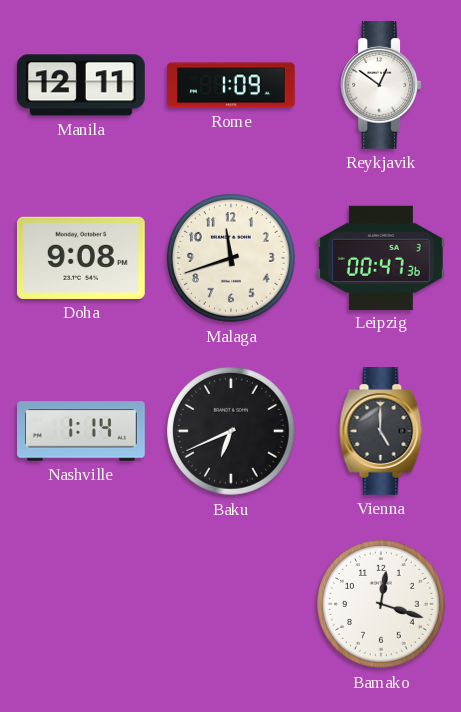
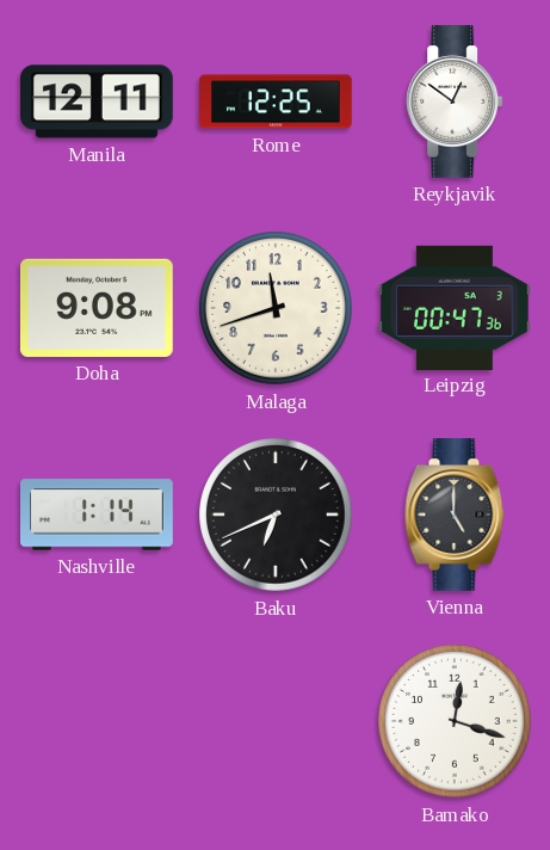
Rome: 1:09 -> 12:25
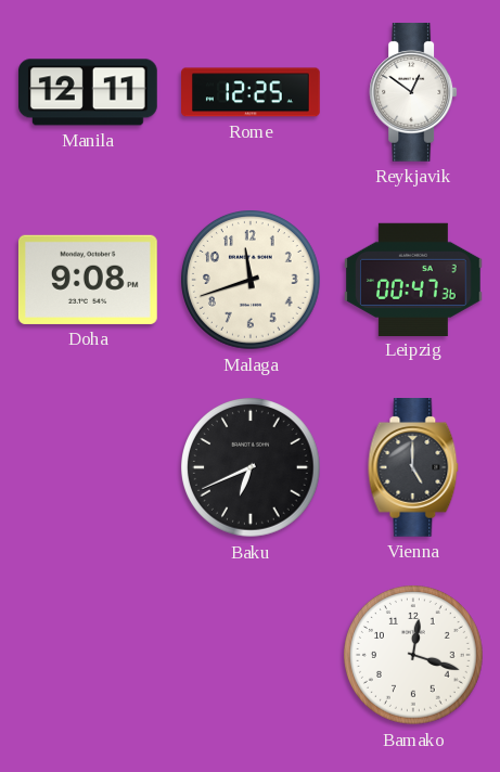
Nashville: 1:14 -> none
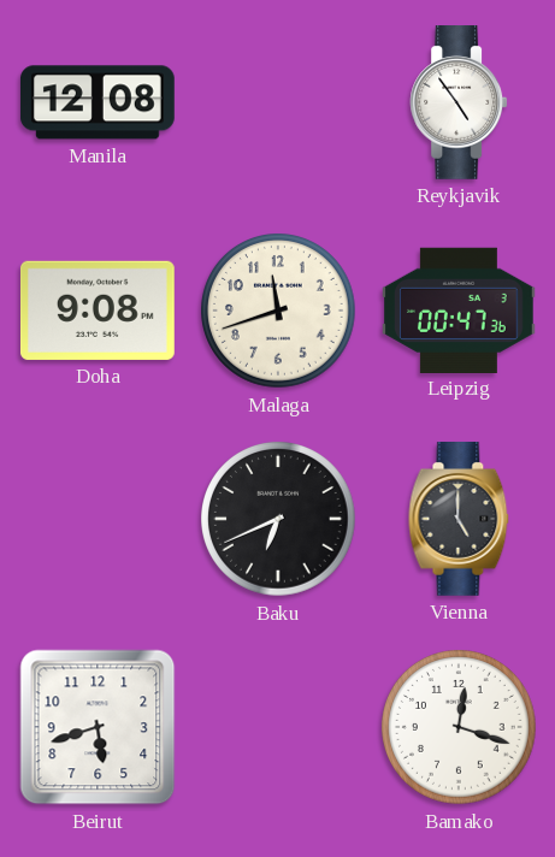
Manila: 12:11 -> 12:08
Rome: 12:25 -> none
Reykjavik: 12:51 -> 4:54
Beirut: none -> 5:42
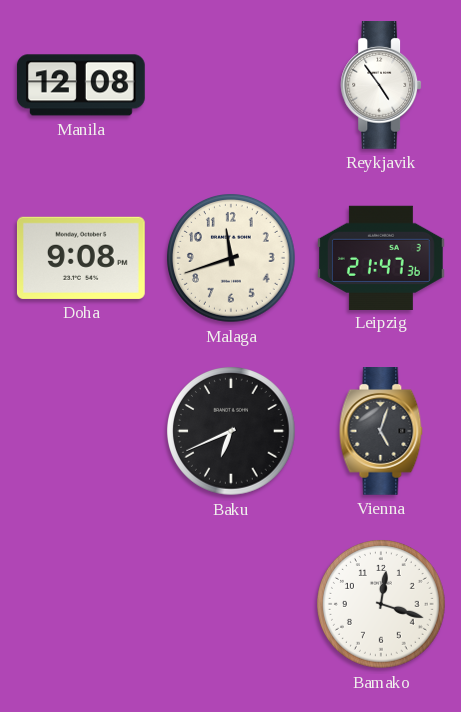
Leipzig: 00:47 -> 21:47
Vienna: 5:00 -> 5:03
Beirut: 5:42 -> none
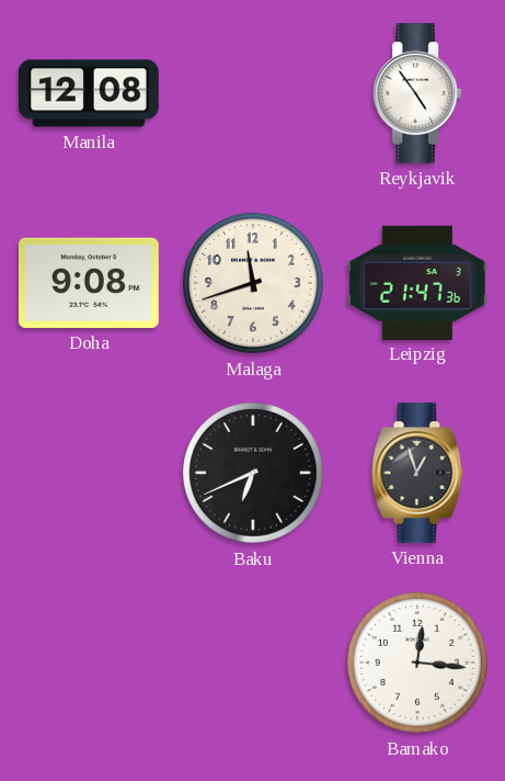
Vienna: 5:03 -> 12:57
Bamako: 12:18 -> 12:16
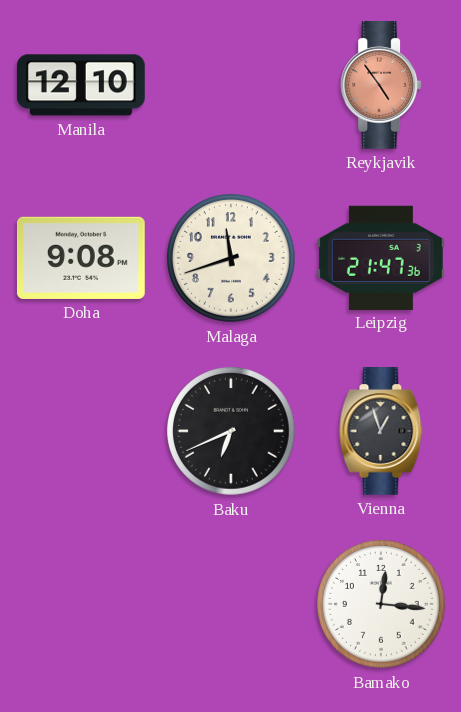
Manila: 12:08 -> 12:10
Reykjavik dial: white -> salmon
